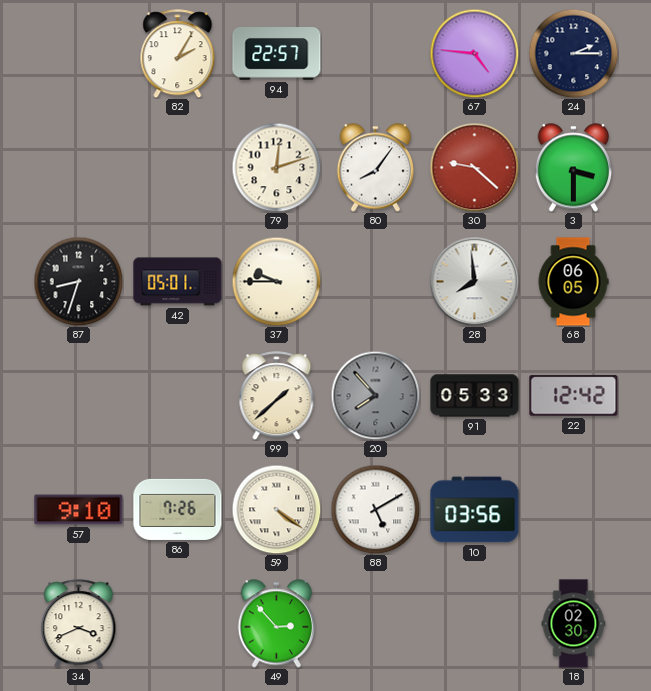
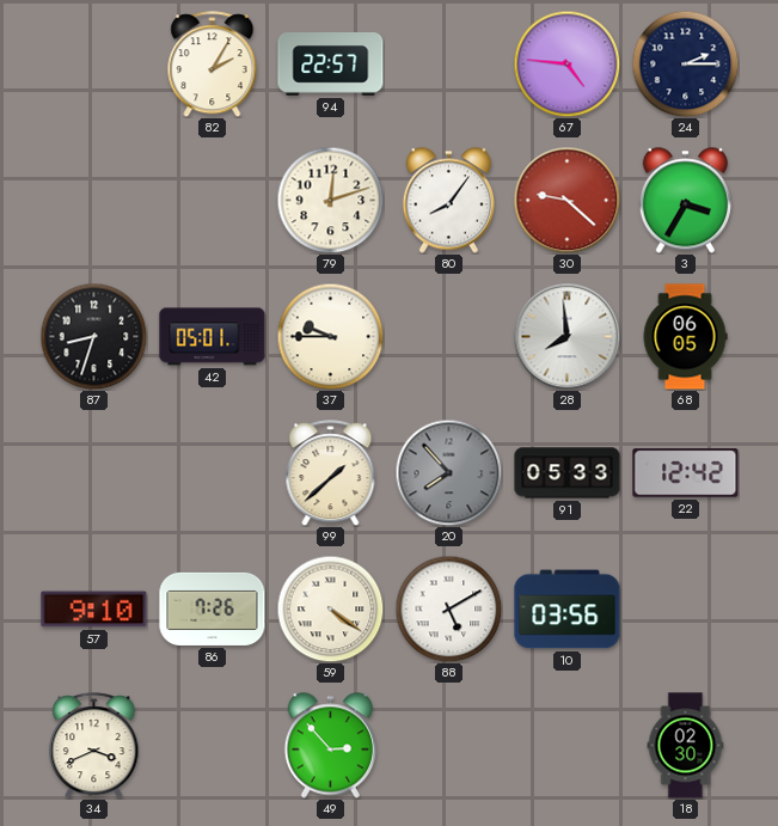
3: 3:30 -> 3:35
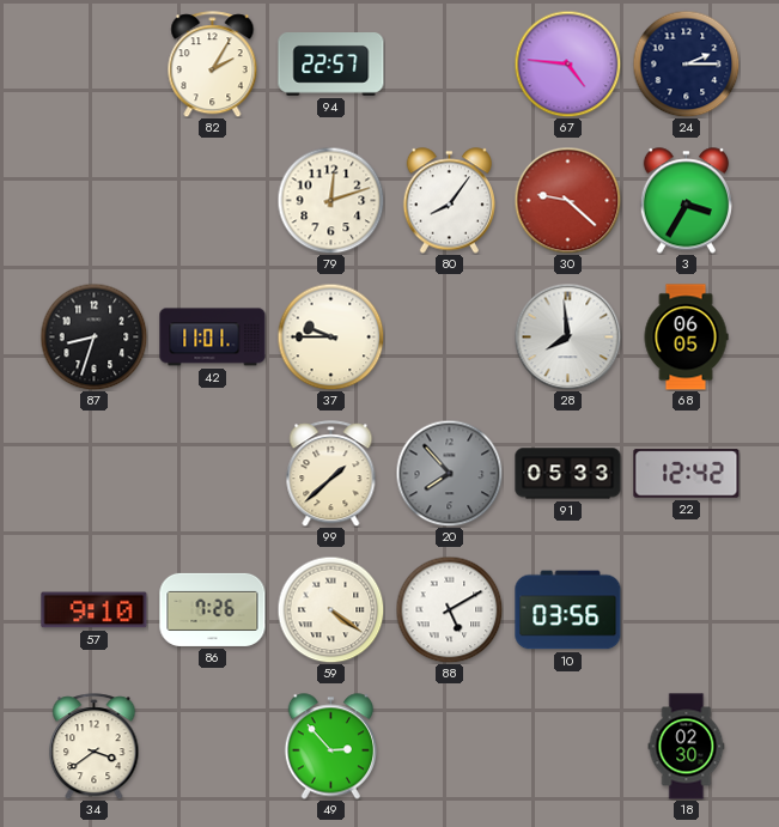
42: 05:01 -> 11:01
34: 3:41 -> 3:39
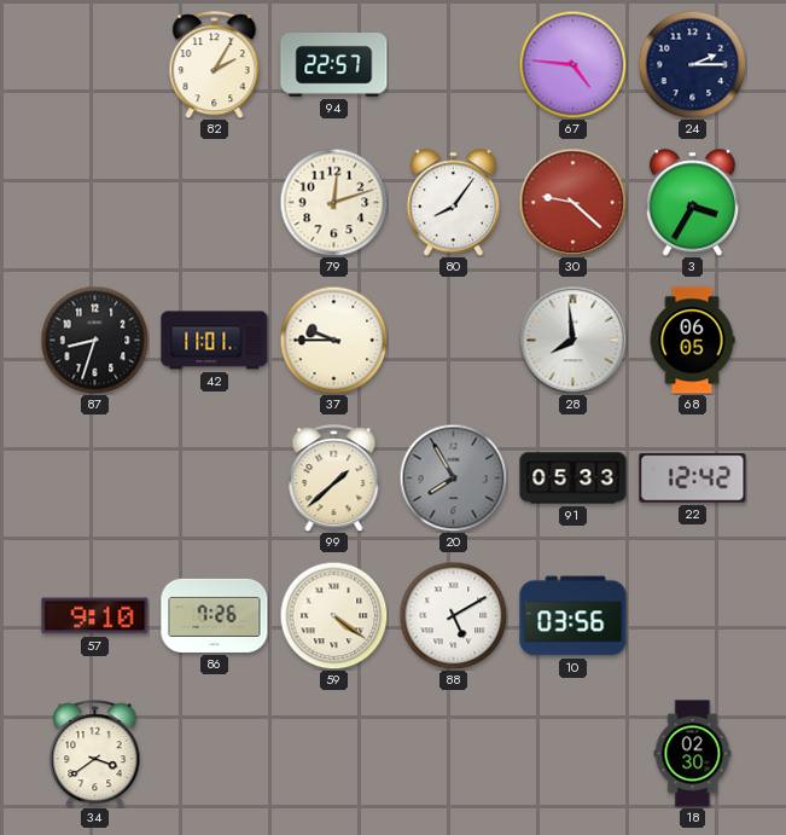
20: 7:53 -> 7:55
49: 2:53 -> none
